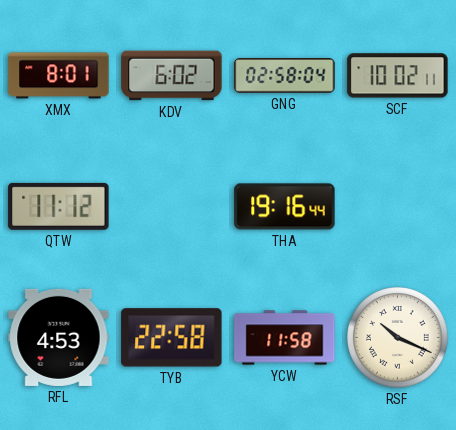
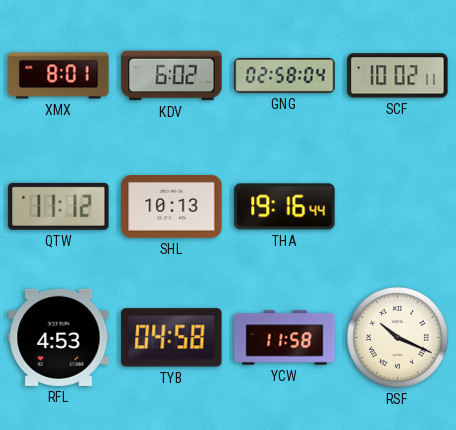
SHL: none -> 10:13
TYB: 22:58 -> 04:58
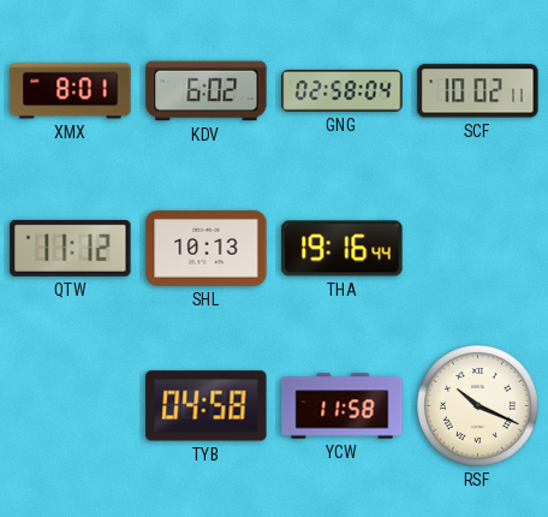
RFL: 4:53 -> none
